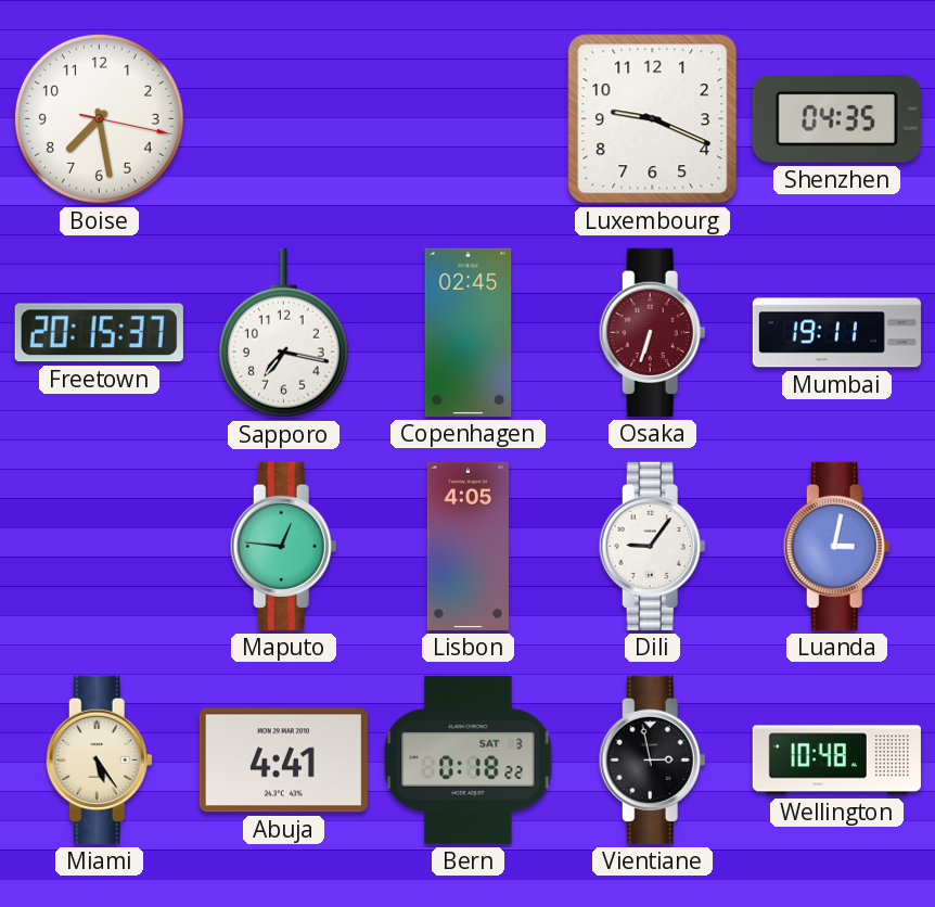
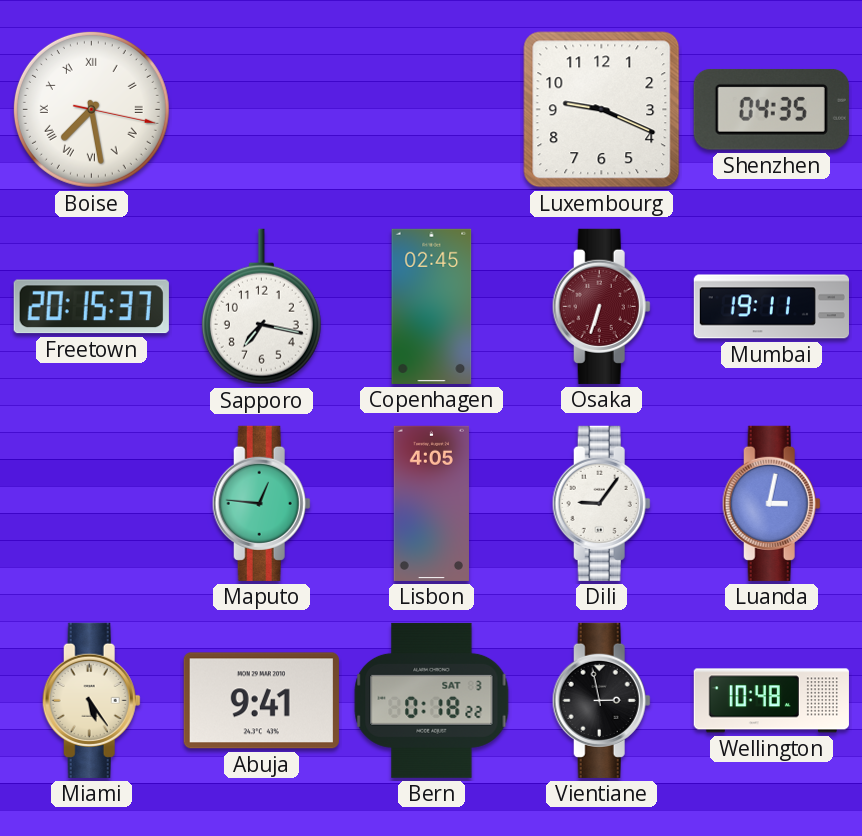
Boise numerals: Arabic -> Roman
Abuja: 4:41 -> 9:41
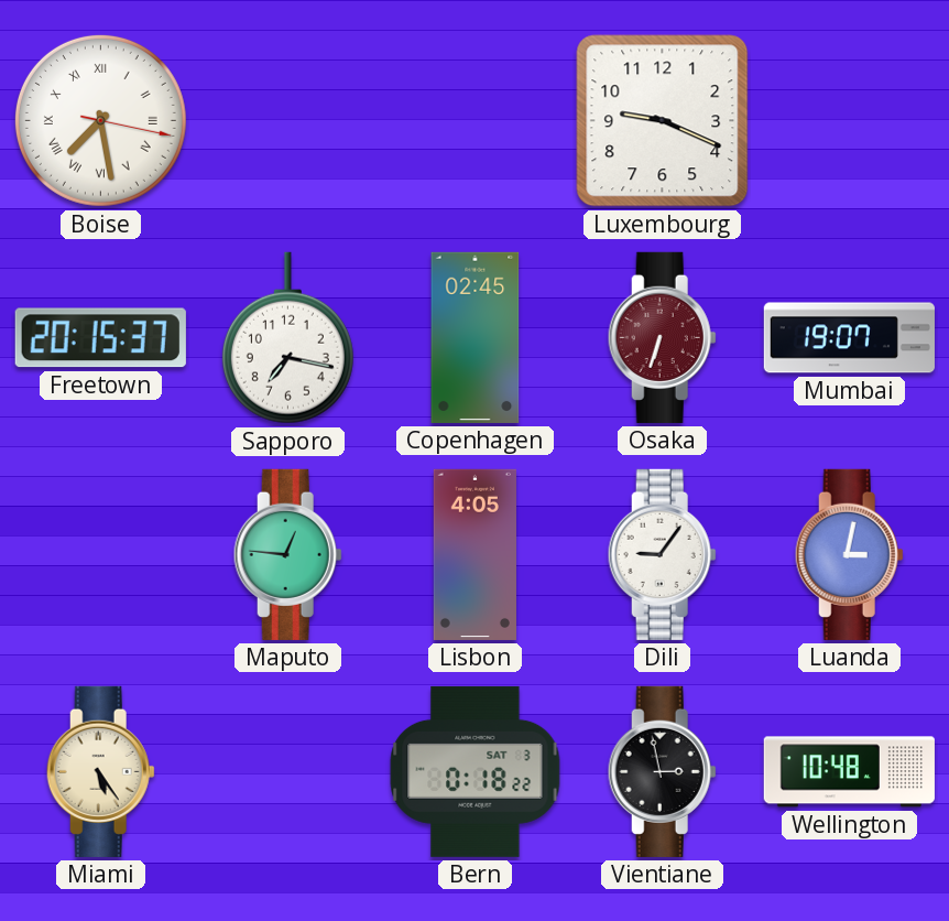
Shenzhen: 04:35 -> none
Mumbai: 19:11 -> 19:07
Abuja: 9:41 -> none
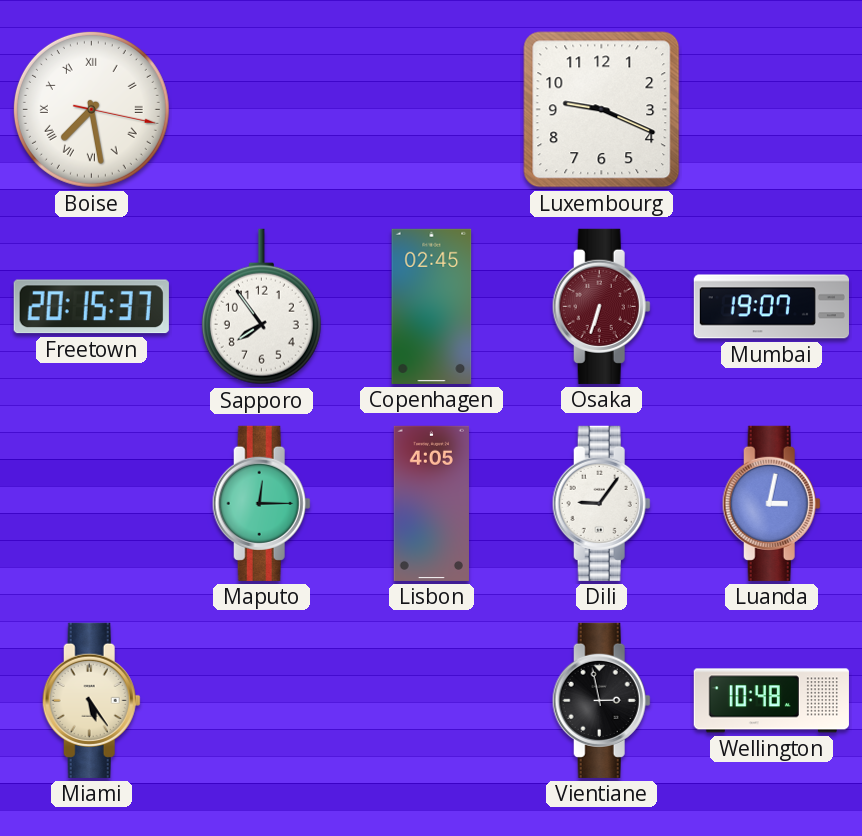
Sapporo: 7:17 -> 7:54
Maputo: 12:46 -> 12:15
Bern: 0:18 -> none
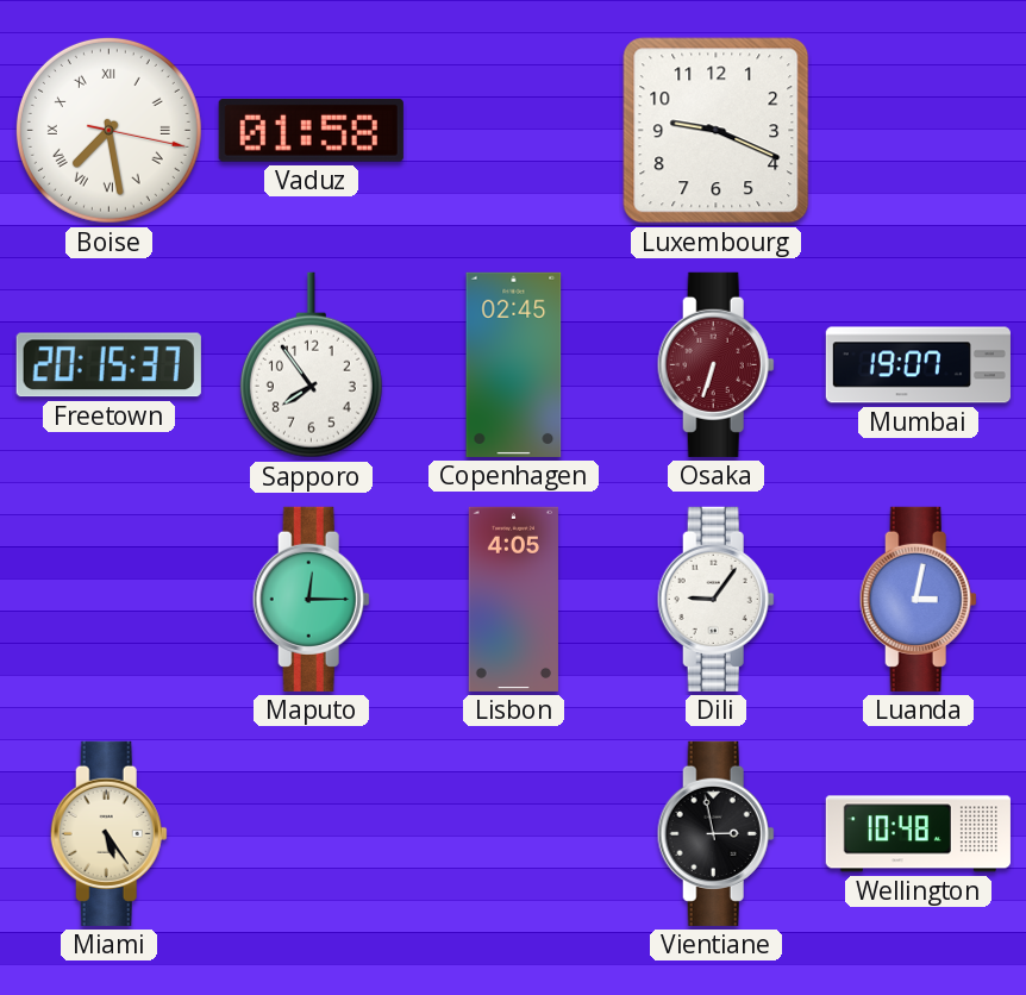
Vaduz: none -> 01:58
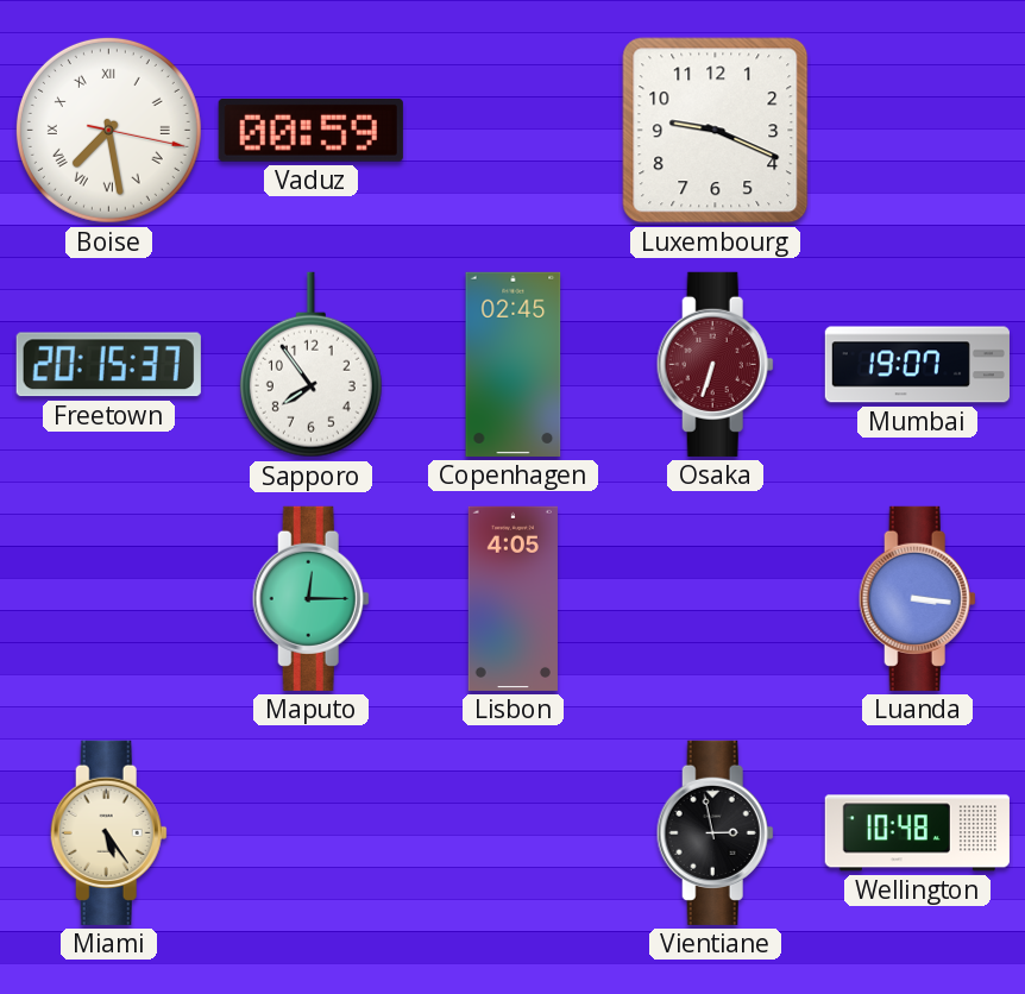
Vaduz: 01:58 -> 00:59
Dili: 9:06 -> none
Luanda: 3:02 -> 3:16
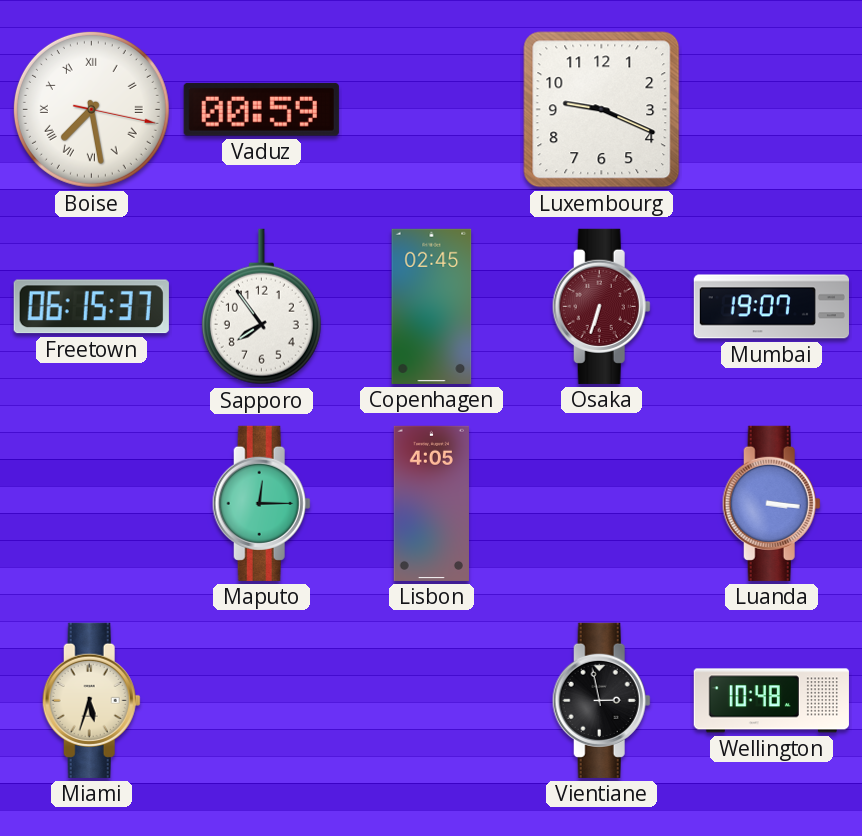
Freetown: 20:15 -> 06:15
Miami: 5:24 -> 5:33
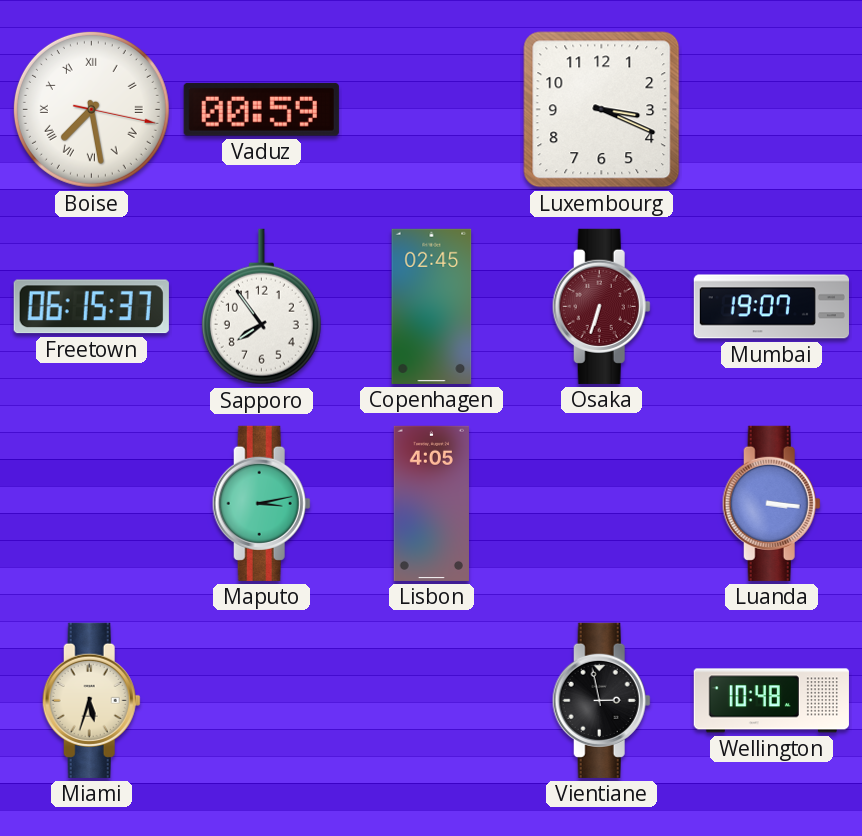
Luxembourg: 9:19 -> 3:19
Maputo: 12:15 -> 3:13
